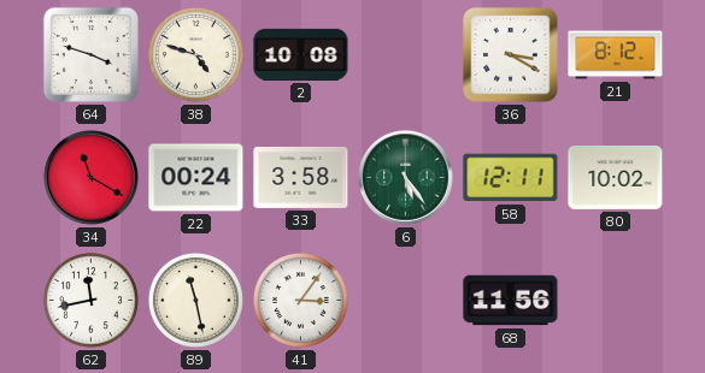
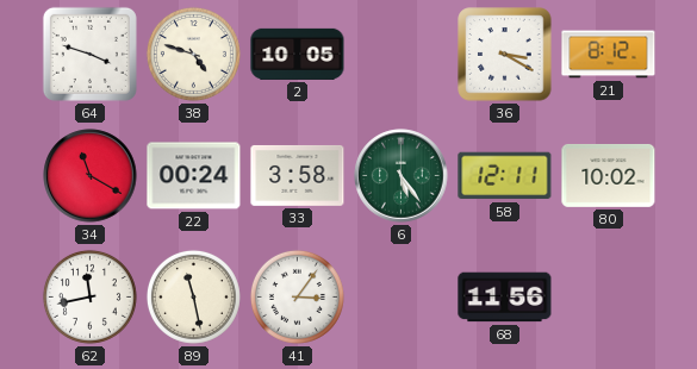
2: 10:08 -> 10:05
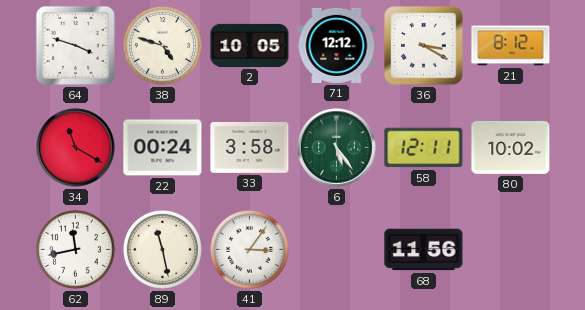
71: none -> 12:12
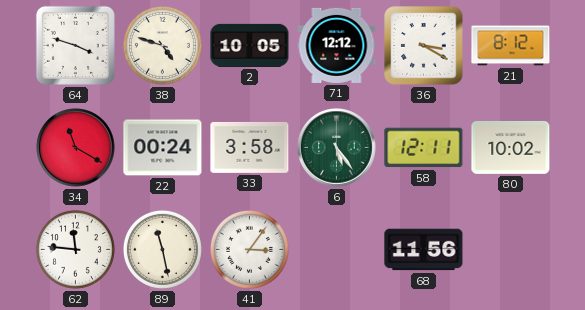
62: 11:43 -> 11:46
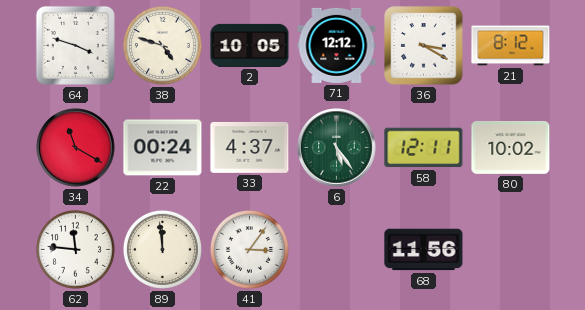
33: 3:58 -> 4:37
89: 11:28 -> 11:59
